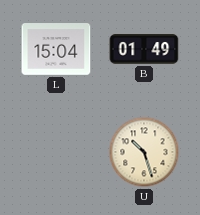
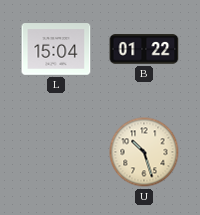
B: 01:49 -> 01:22
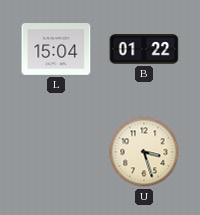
U: 10:27 -> 3:27
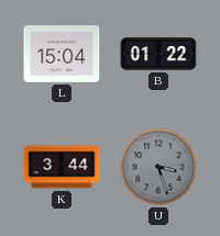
K: none -> 3:44
U dial: cream -> grey
